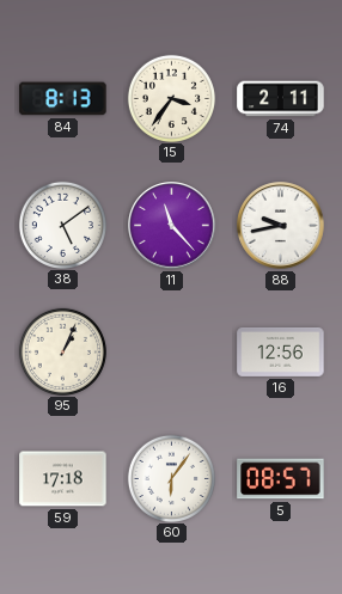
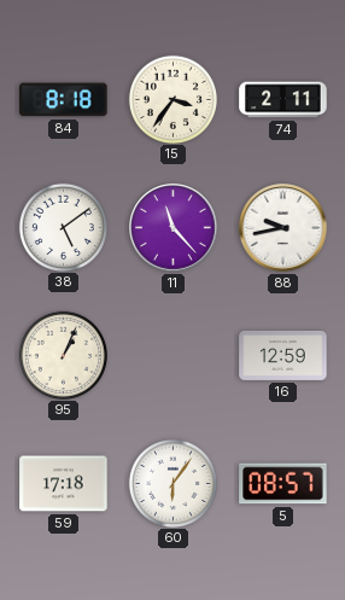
84: 8:13 -> 8:18
16: 12:56 -> 12:59
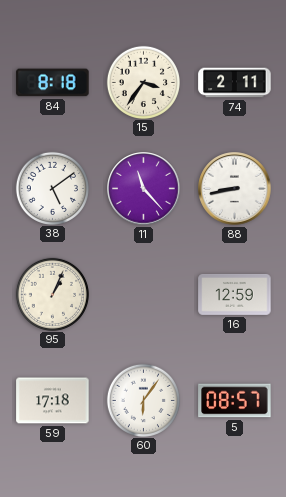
88: 9:43 -> 8:43
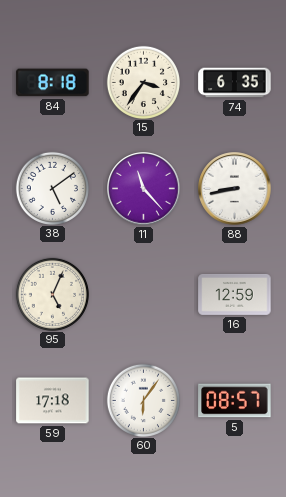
74: 2:11 -> 6:35
95: 1:04 -> 5:04
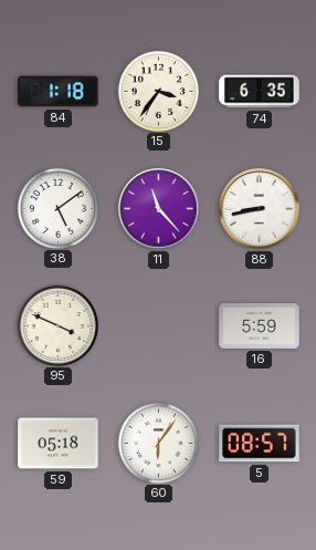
84: 8:18 -> 1:18
95: 5:04 -> 3:49
16: 12:59 -> 5:59
59: 17:18 -> 05:18
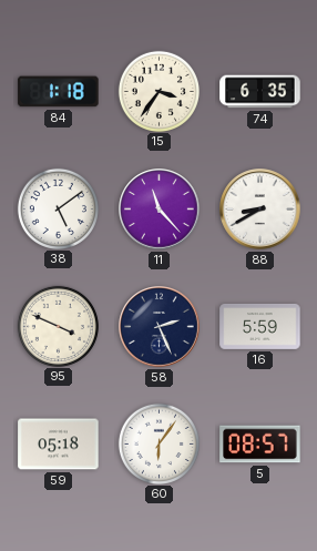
88: 8:43 -> 8:40
58: none -> 2:26
